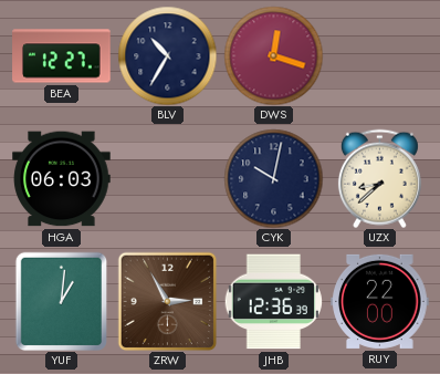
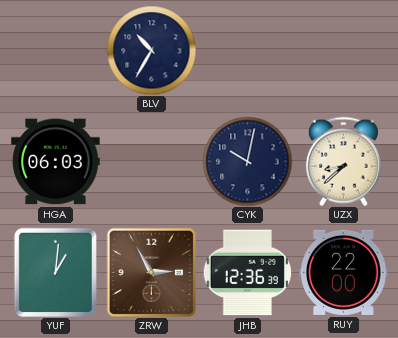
BEA: 12:27 -> none
DWS: 12:18 -> none
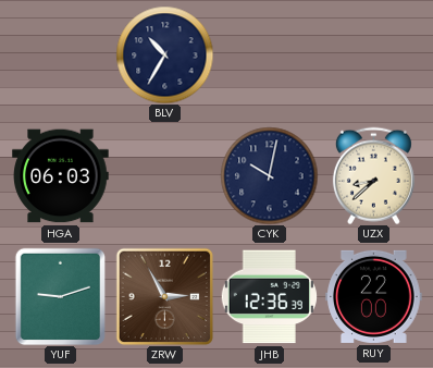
YUF: 1:01 -> 9:12
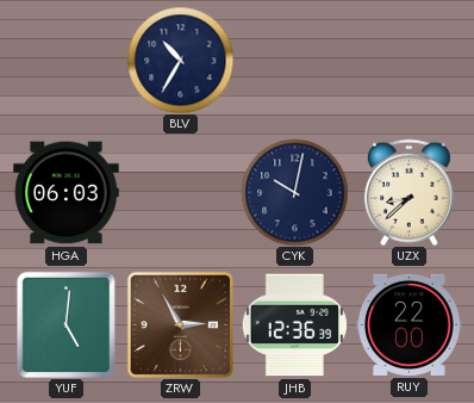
YUF: 9:12 -> 5:01
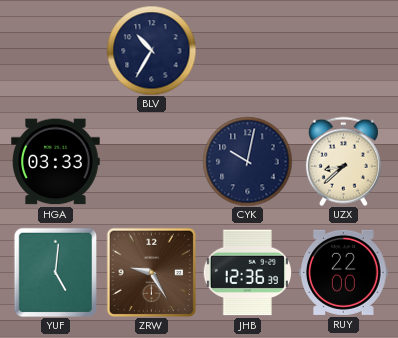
HGA: 06:03 -> 03:33
ZRW: 2:55 -> 9:25
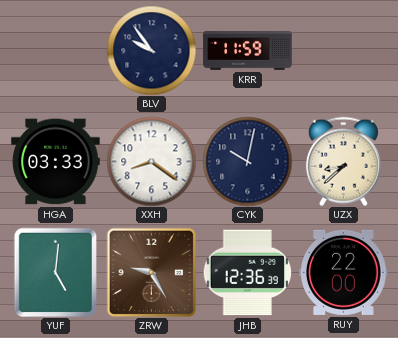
BLV: 10:35 -> 9:54
KRR: none -> 11:59
XXH: none -> 8:21
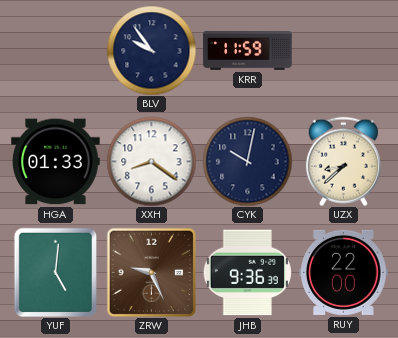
HGA: 03:33 -> 01:33
ZRW: 9:25 -> 9:26
JHB: 12:36 -> 9:36
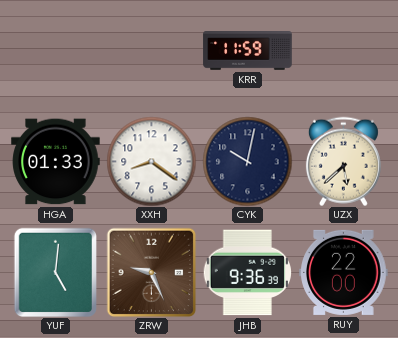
BLV: 9:54 -> none
UZX: 8:38 -> 5:38
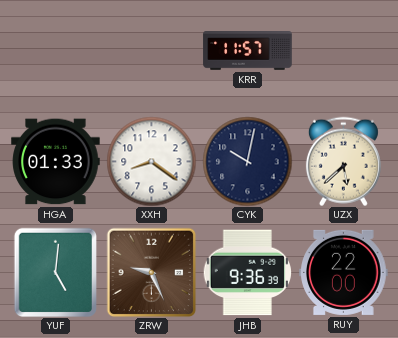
KRR: 11:59 -> 11:57
